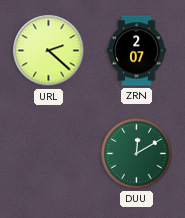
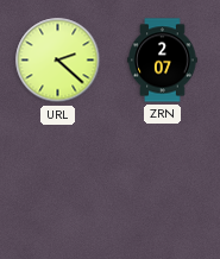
DUU: 12:10 -> none
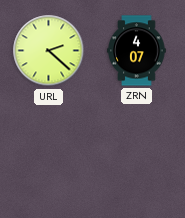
ZRN: 2:07 -> 4:07
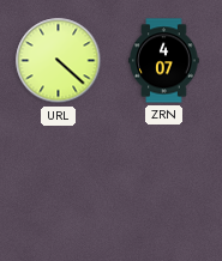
URL: 2:22 -> 4:22
